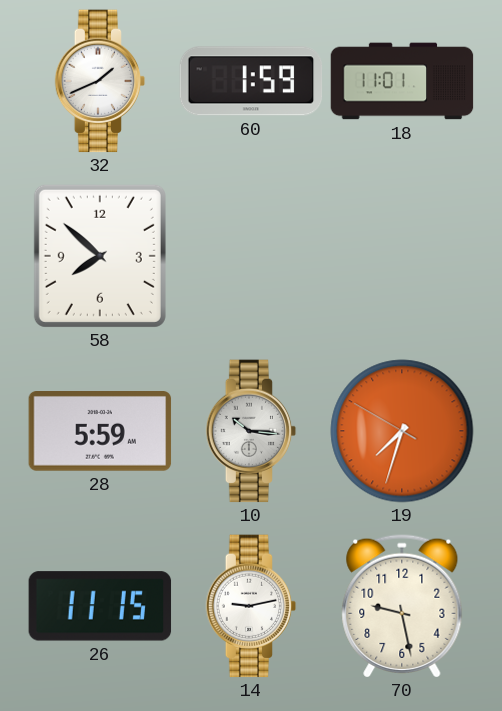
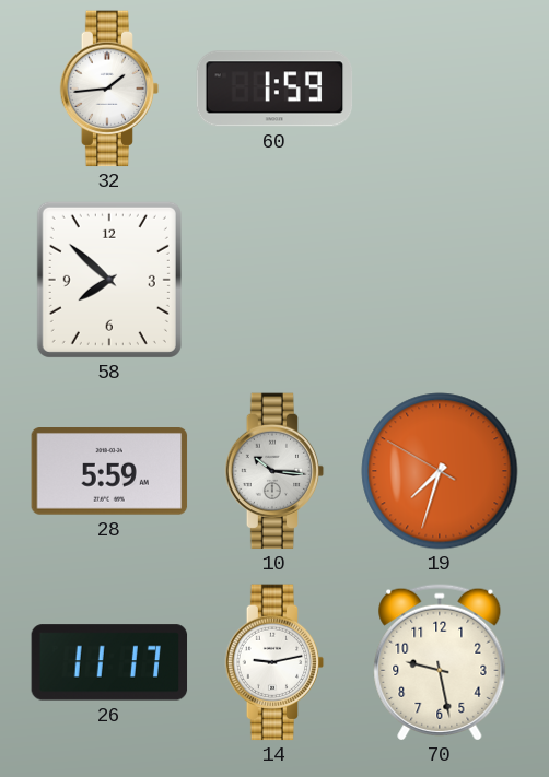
32: 1:41 -> 1:44
18: 11:01 -> none
26: 11:15 -> 11:17
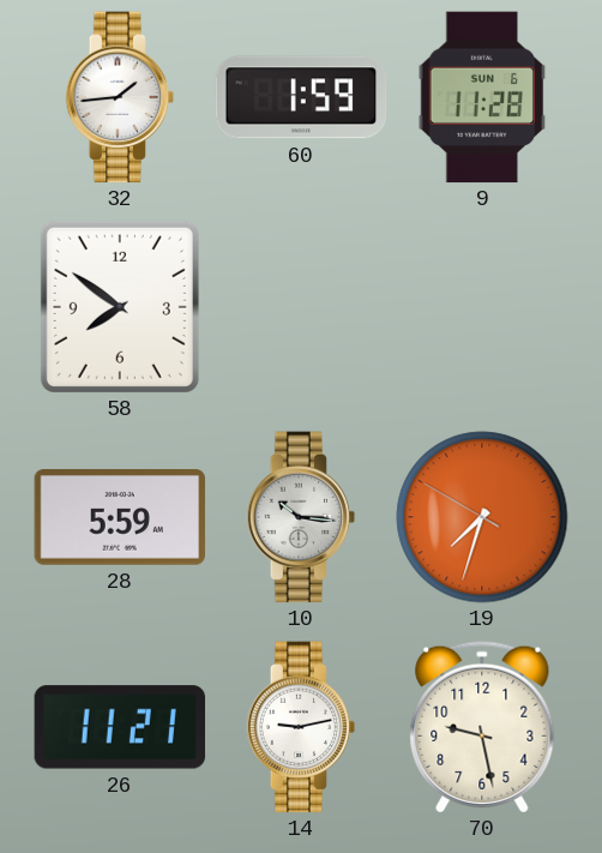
9: none -> 11:28
58: 7:52 -> 7:51
26: 11:17 -> 11:21
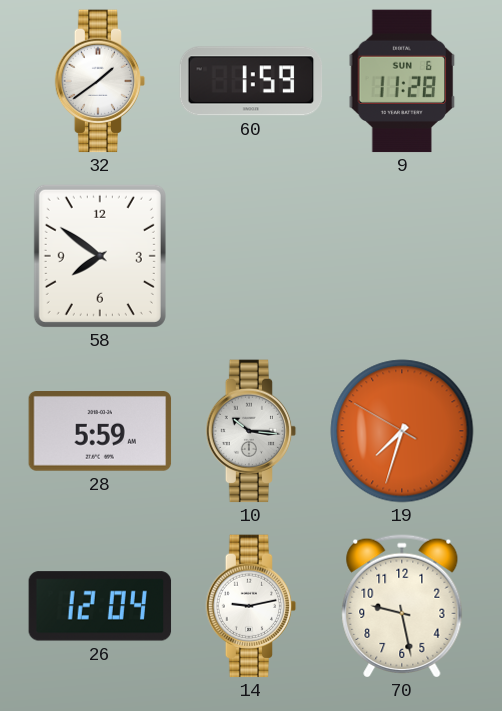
32: 1:44 -> 1:39
26: 11:21 -> 12:04
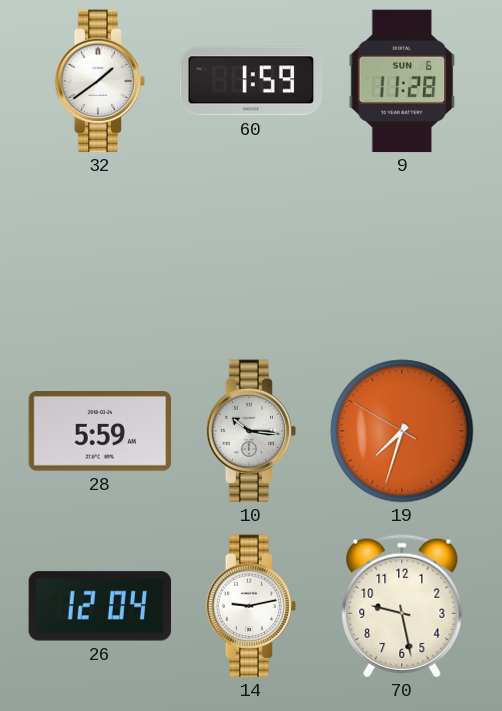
58: 7:51 -> none
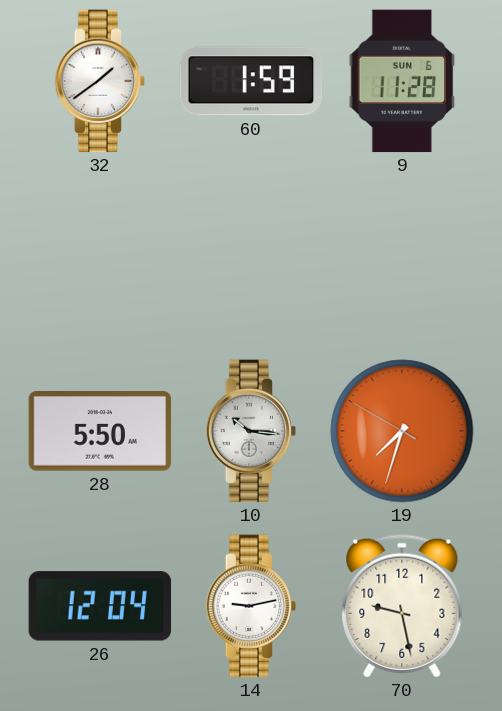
28: 5:59 -> 5:50
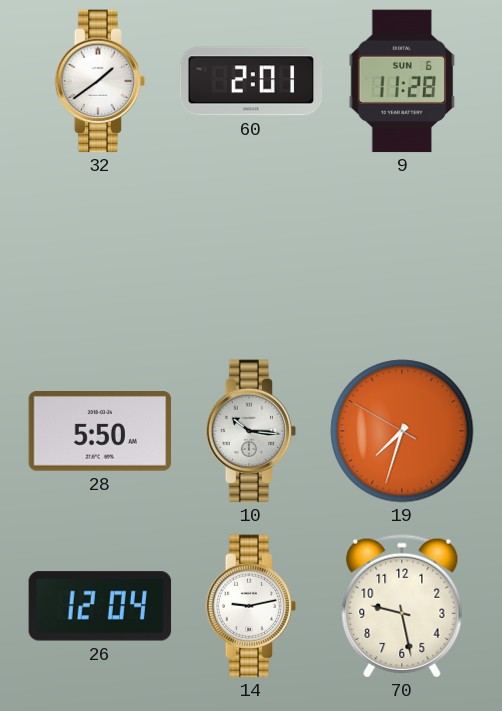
60: 1:59 -> 2:01
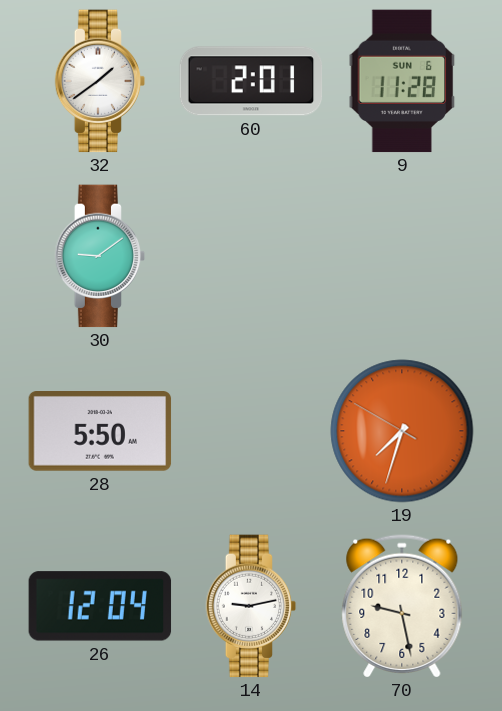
30: none -> 9:09
10: 10:16 -> none
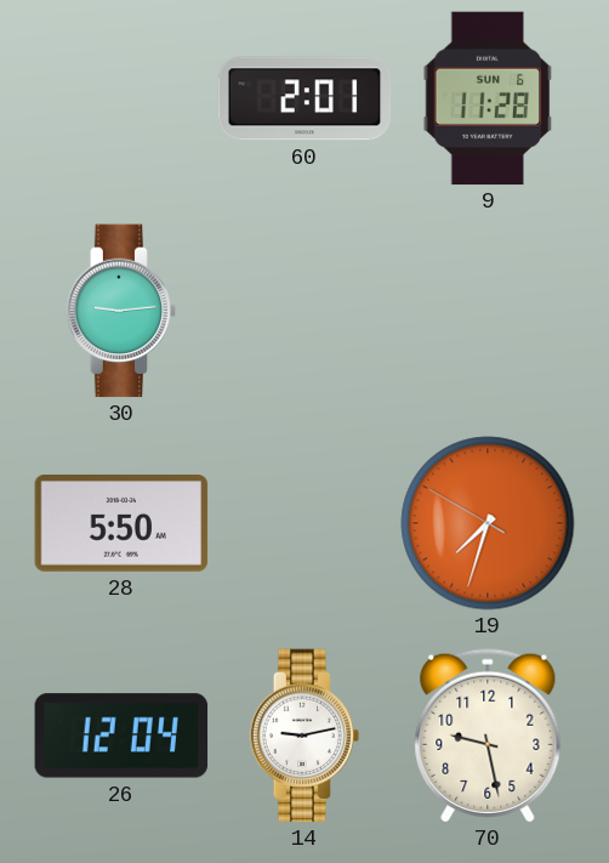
32: 1:39 -> none
30: 9:09 -> 9:14
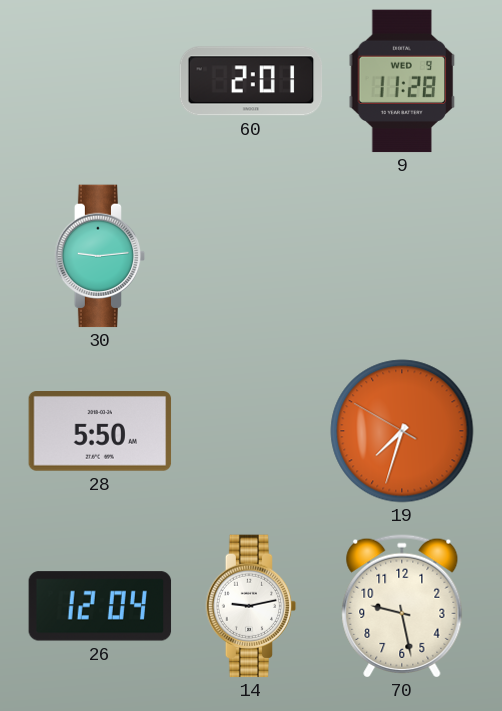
9 date: SUN 6 -> WED 9
